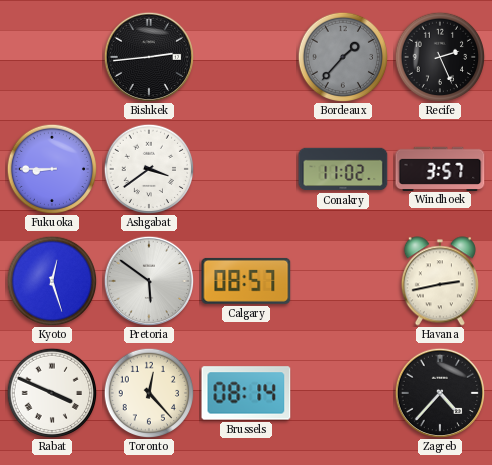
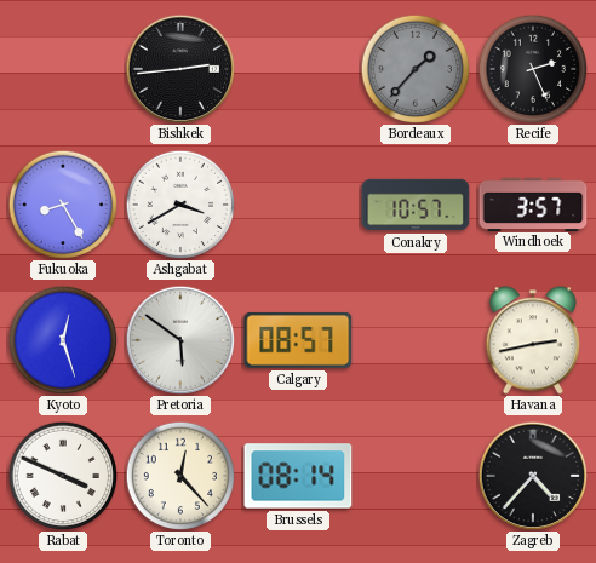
Fukuoka: 8:45 -> 8:25
Ashgabat: 3:39 -> 3:40
Conakry: 11:02 -> 10:57
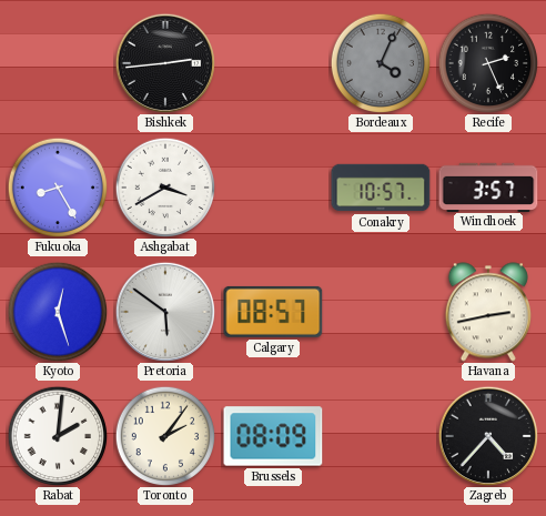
Bordeaux: 1:37 -> 4:04
Rabat: 3:49 -> 2:01
Toronto: 12:23 -> 2:06
Brussels: 08:14 -> 08:09
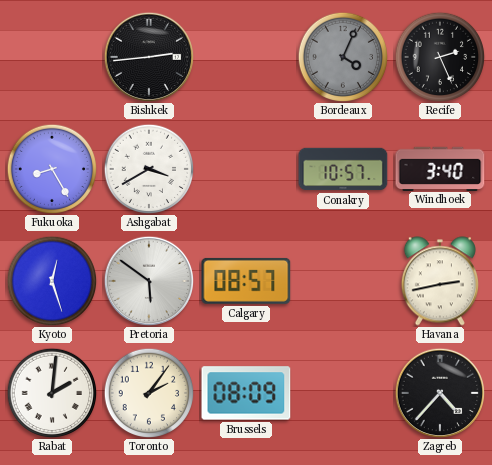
Windhoek: 3:57 -> 3:40
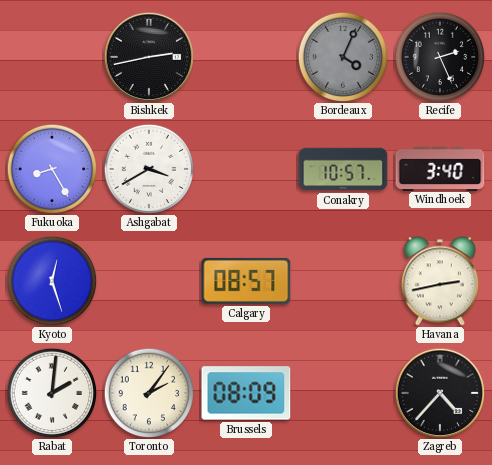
Bishkek: 2:44 -> 2:43
Pretoria: 5:51 -> none
